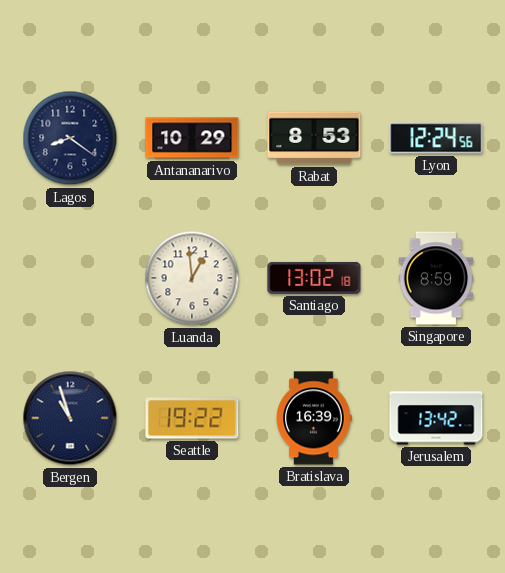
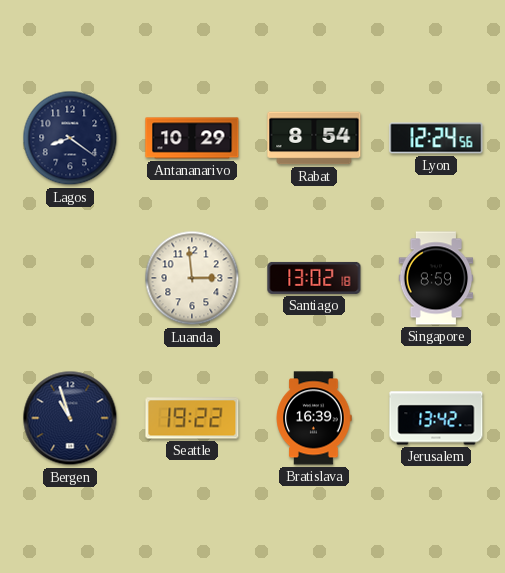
Rabat: 8:53 -> 8:54
Luanda: 12:59 -> 2:59
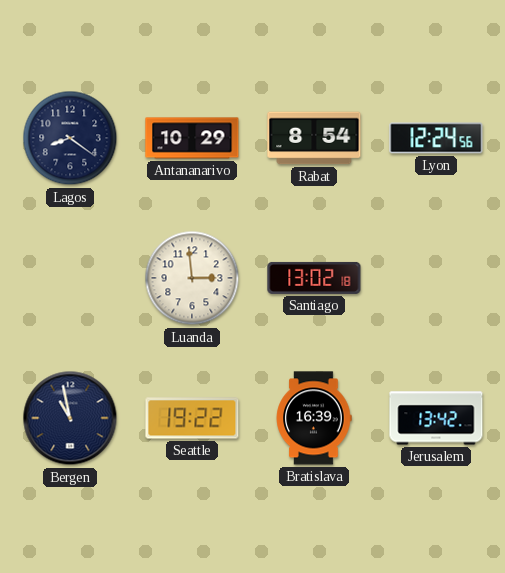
Singapore: 8:59 -> none
Bergen: 10:57 -> 10:58
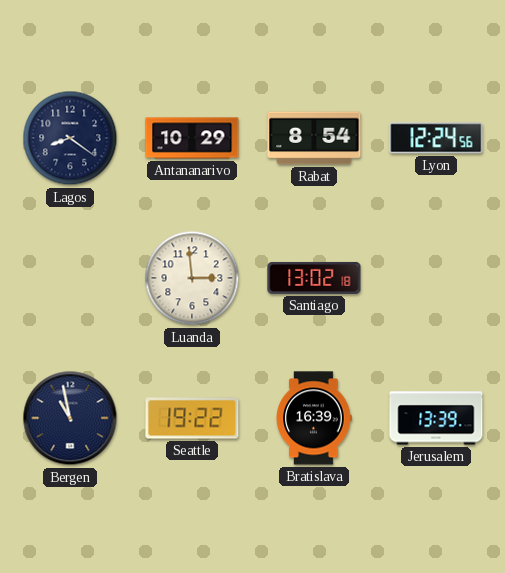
Jerusalem: 13:42 -> 13:39
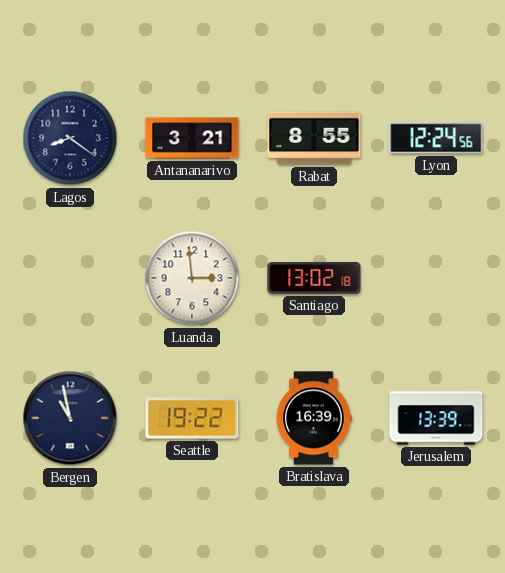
Antananarivo: 10:29 -> 3:21
Rabat: 8:54 -> 8:55
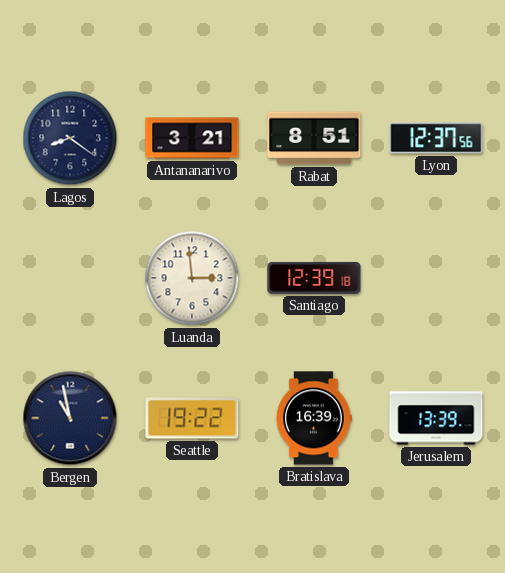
Rabat: 8:55 -> 8:51
Lyon: 12:24 -> 12:37
Santiago: 13:02 -> 12:39
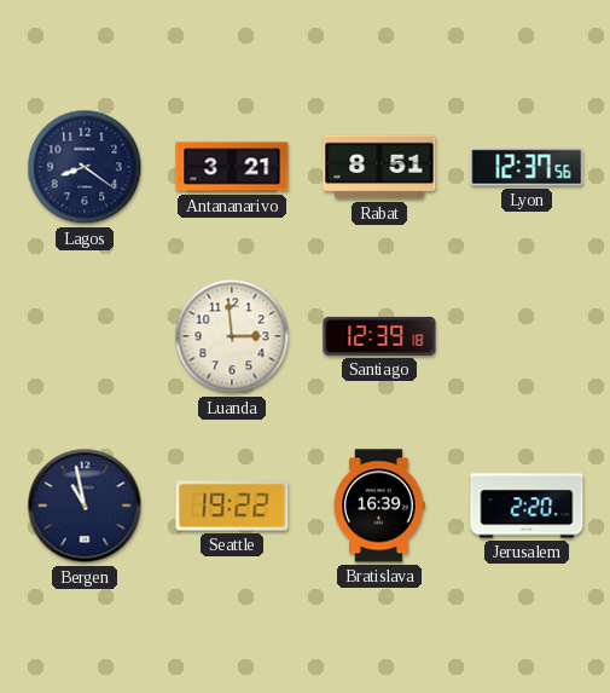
Jerusalem: 13:39 -> 2:20
